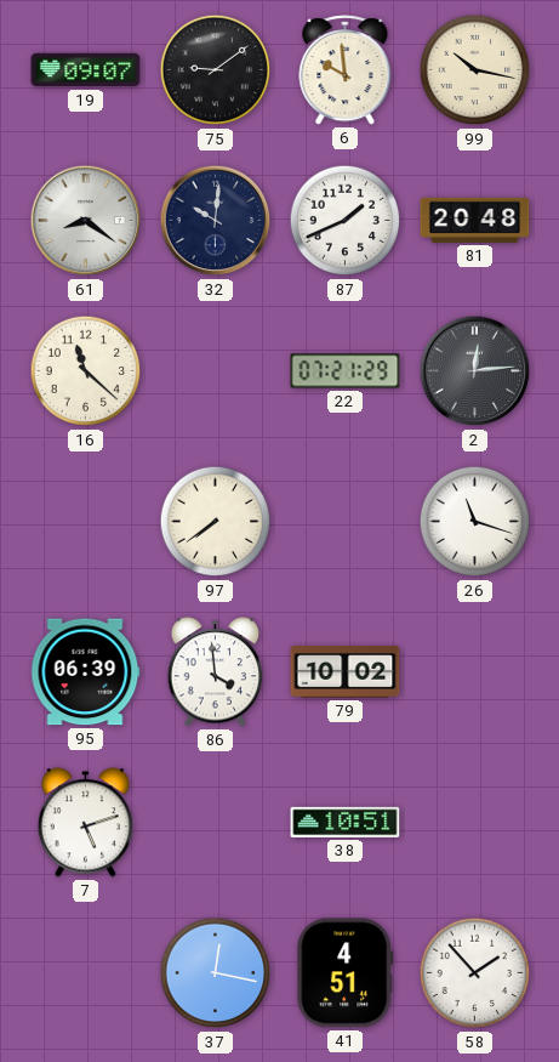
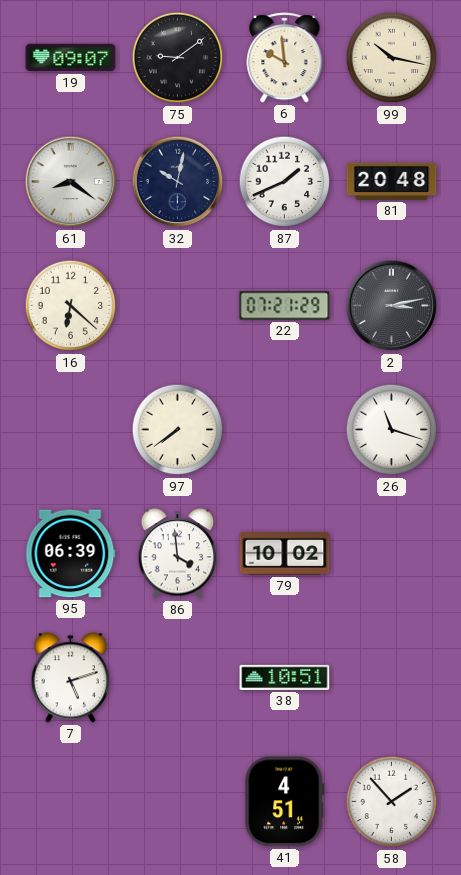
32: 10:01 -> 10:02
16: 11:22 -> 6:22
2: 12:14 -> 3:13
37: 12:17 -> none
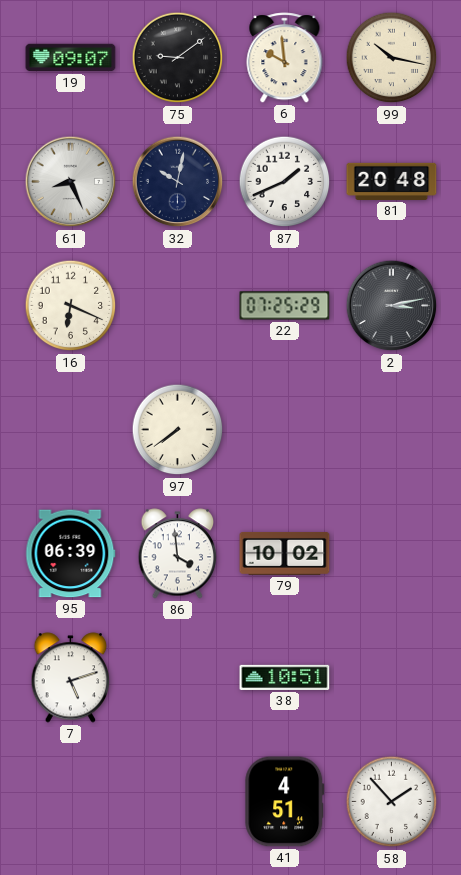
61: 8:21 -> 8:26
16: 6:22 -> 6:19
22: 07:21 -> 07:25
26: 11:18 -> none
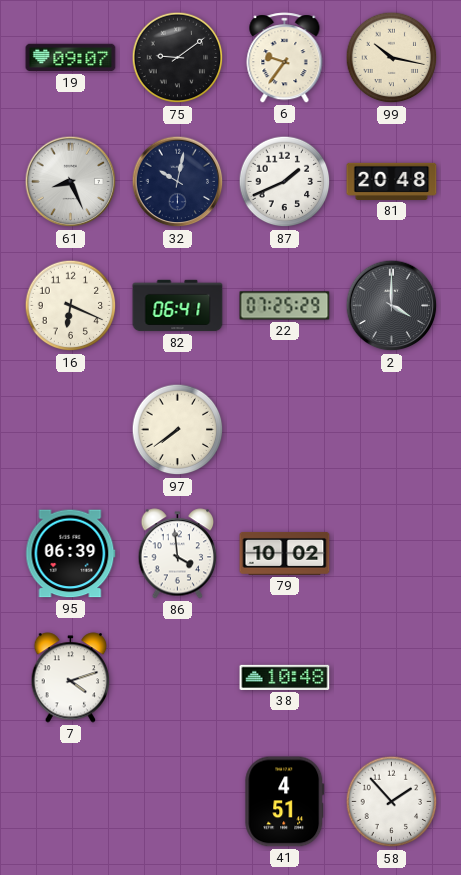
6: 9:59 -> 9:36
82: none -> 06:41
2: 3:13 -> 4:00
7: 5:12 -> 4:12
38: 10:51 -> 10:48
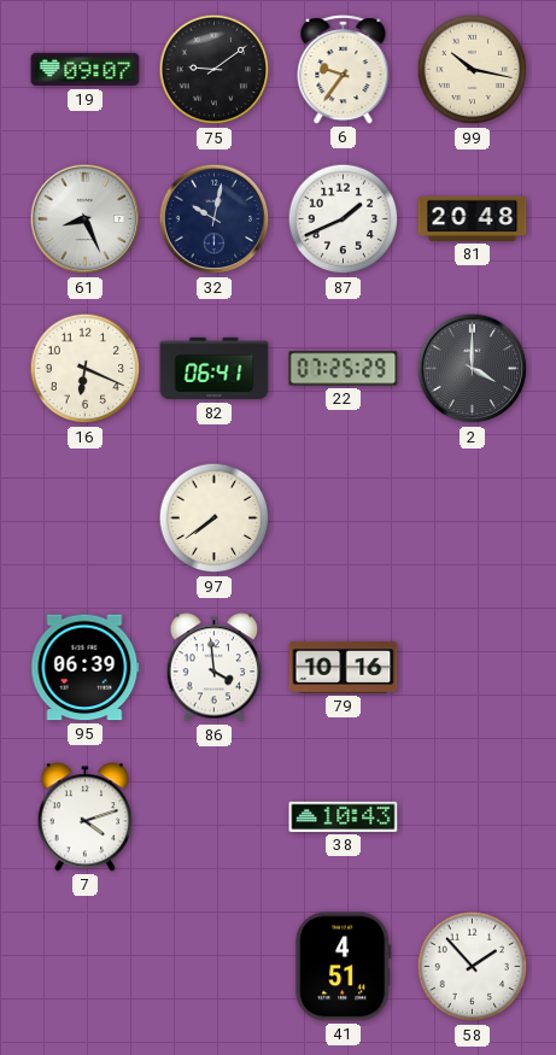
79: 10:02 -> 10:16
38: 10:48 -> 10:43
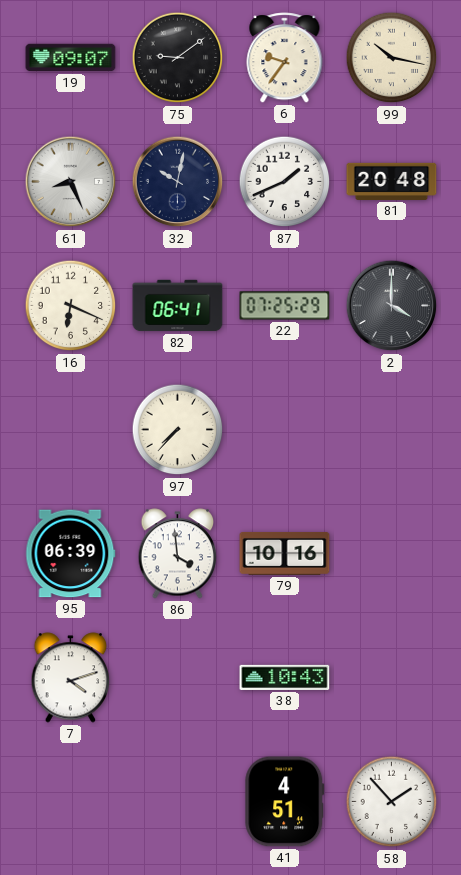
97: 7:39 -> 7:37
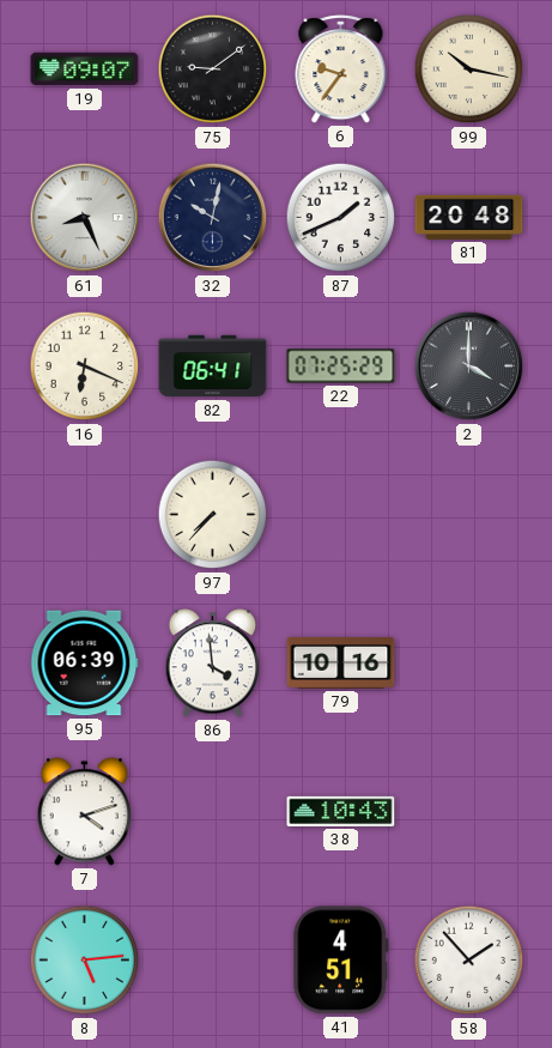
8: none -> 5:14
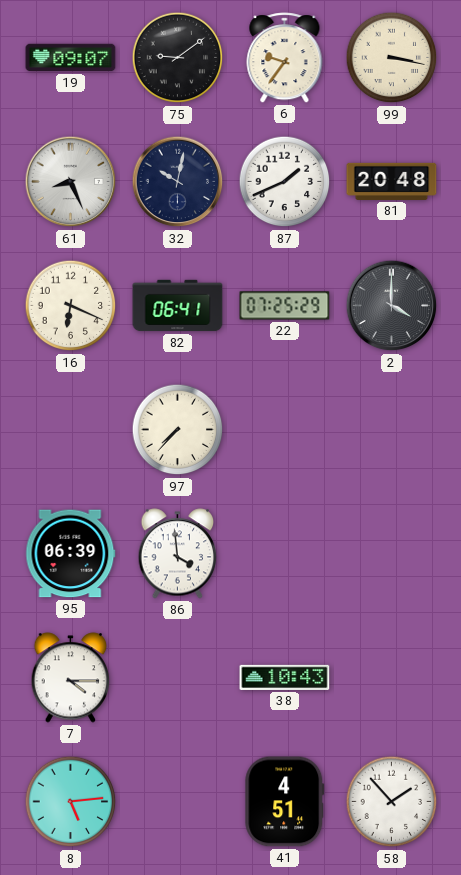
99: 10:17 -> 3:17
79: 10:16 -> none
7: 4:12 -> 4:15
